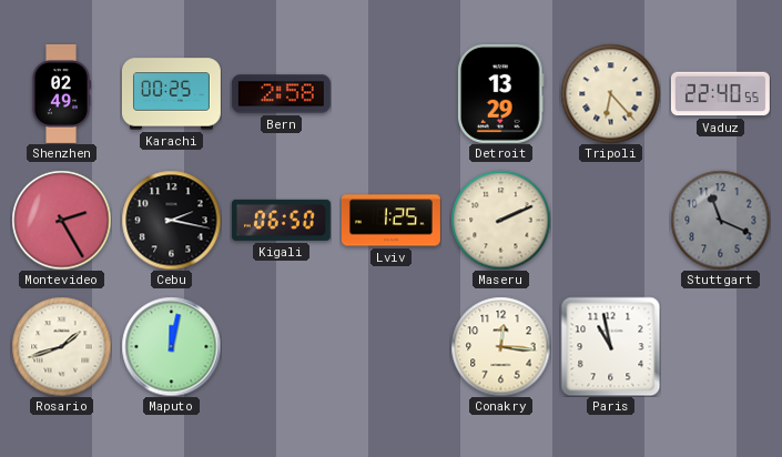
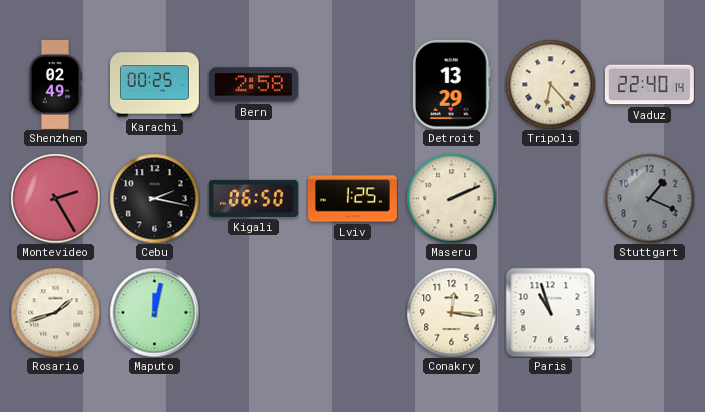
Vaduz: 22:40:55 -> 22:40:14
Stuttgart: 11:19 -> 1:19
Paris: 10:58 -> 10:57
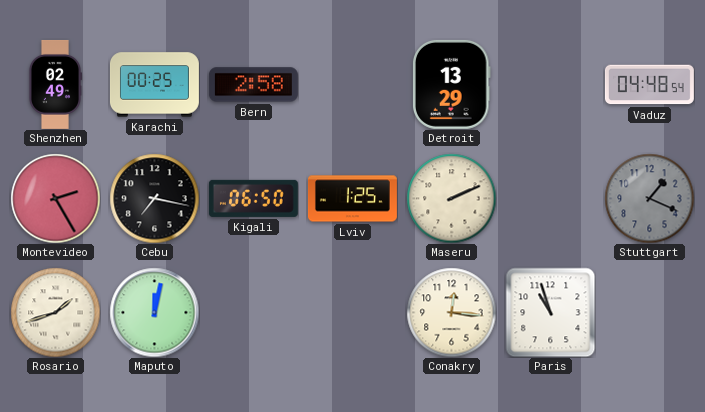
Tripoli: 6:23 -> none
Vaduz: 22:40 -> 04:48
Cebu: 2:17 -> 7:17
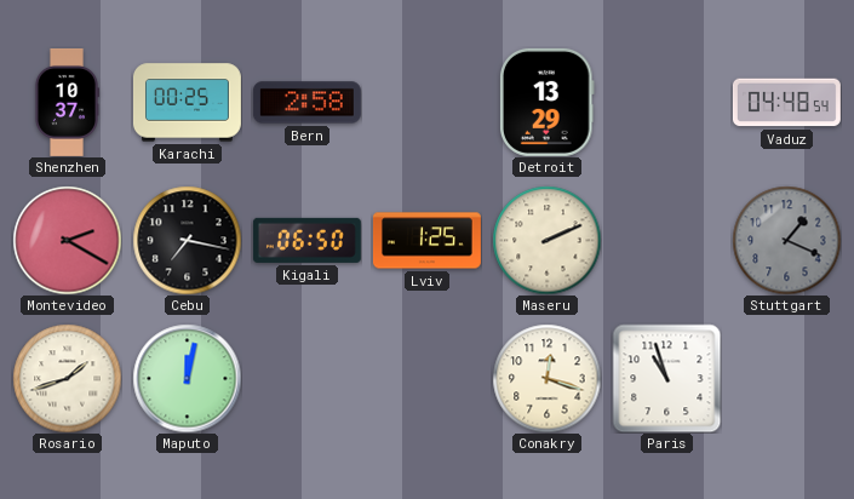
Shenzhen: 02:49 -> 10:37
Montevideo: 2:25 -> 2:20
Conakry: 12:16 -> 12:18
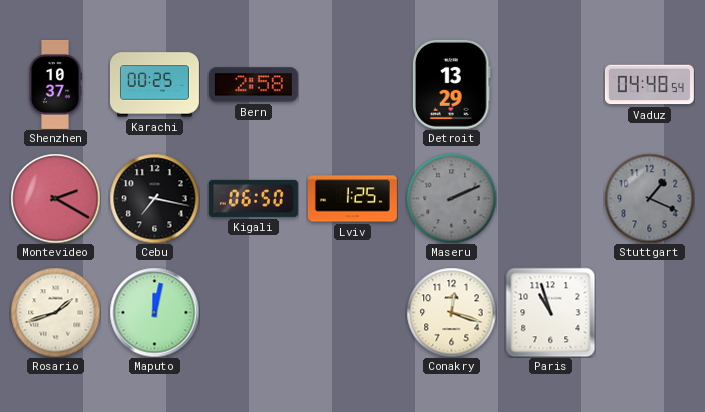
Maseru dial: cream -> grey
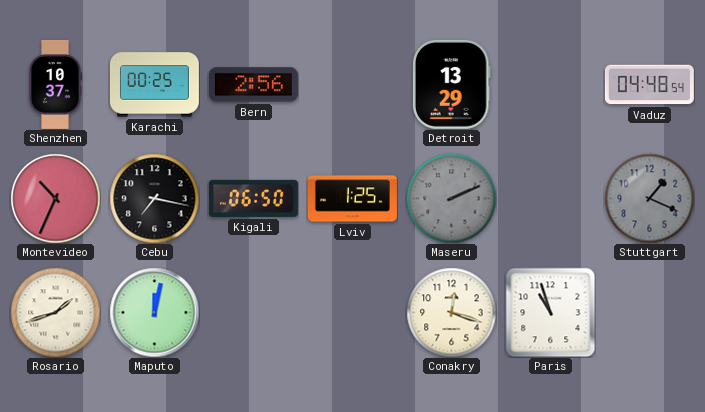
Bern: 2:58 -> 2:56
Montevideo: 2:20 -> 10:34
